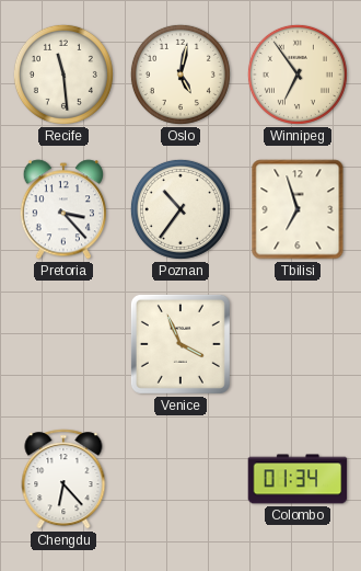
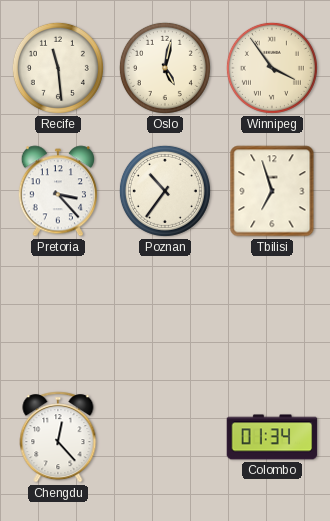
Winnipeg: 6:54 -> 3:54
Venice: 3:56 -> none
Chengdu: 6:23 -> 12:23
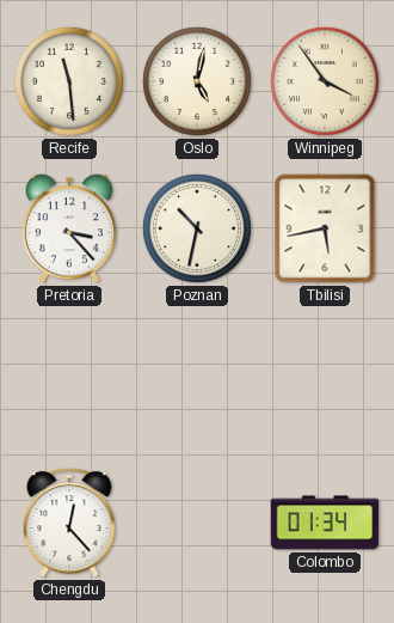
Poznan: 10:36 -> 10:32
Tbilisi: 6:57 -> 5:43
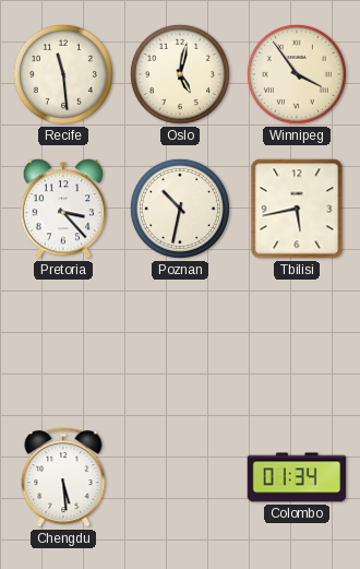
Chengdu: 12:23 -> 5:29
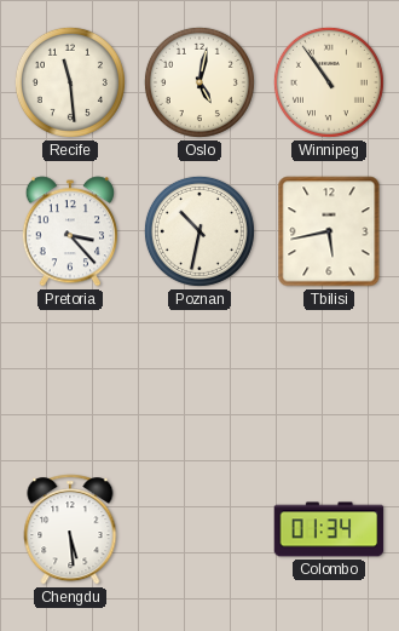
Winnipeg: 3:54 -> 10:54
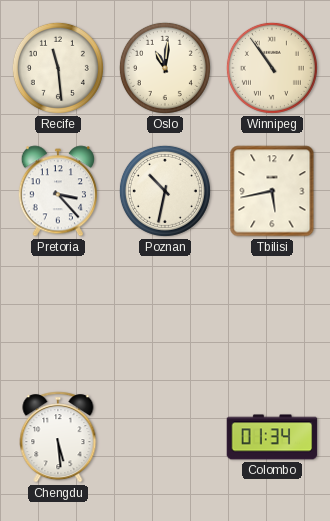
Oslo: 5:02 -> 11:01
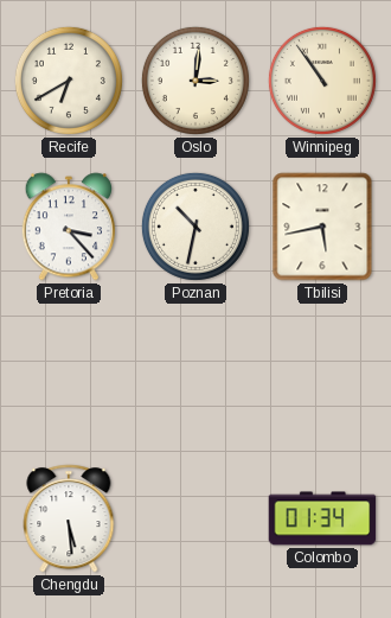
Recife: 11:29 -> 6:40
Oslo: 11:01 -> 3:01
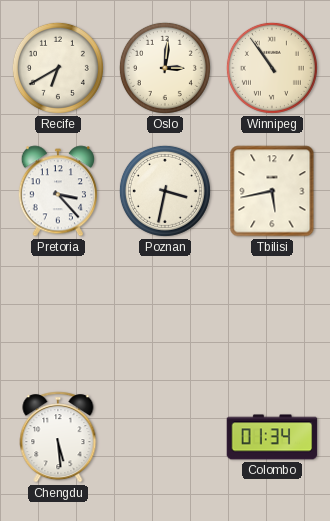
Poznan: 10:32 -> 3:32
